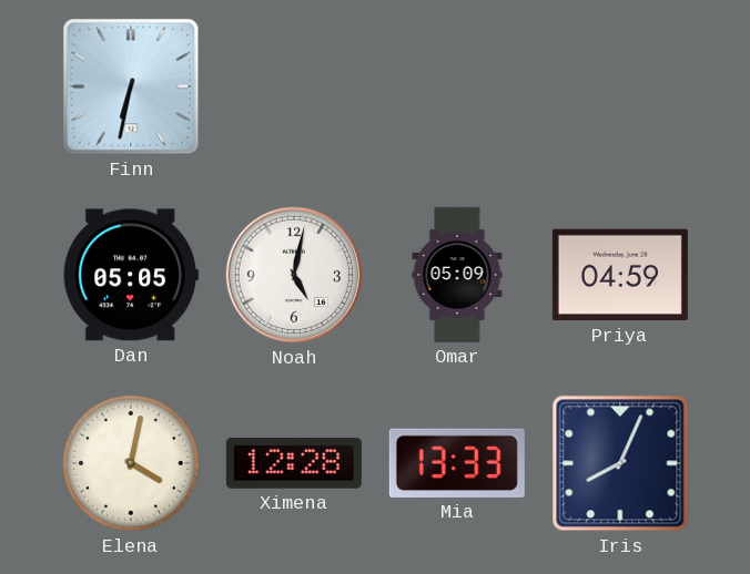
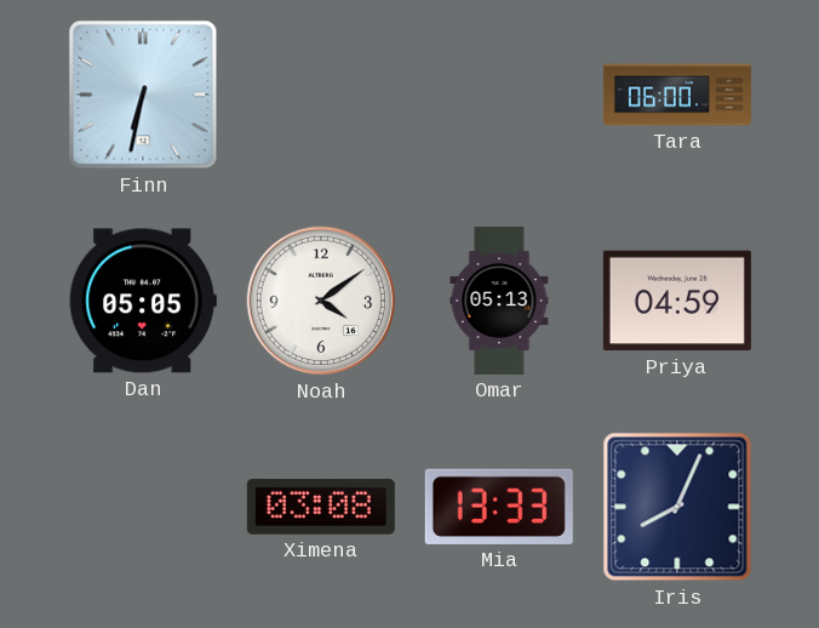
Tara: none -> 06:00
Noah: 5:02 -> 4:09
Omar: 05:09 -> 05:13
Elena: 4:02 -> none
Ximena: 12:28 -> 03:08
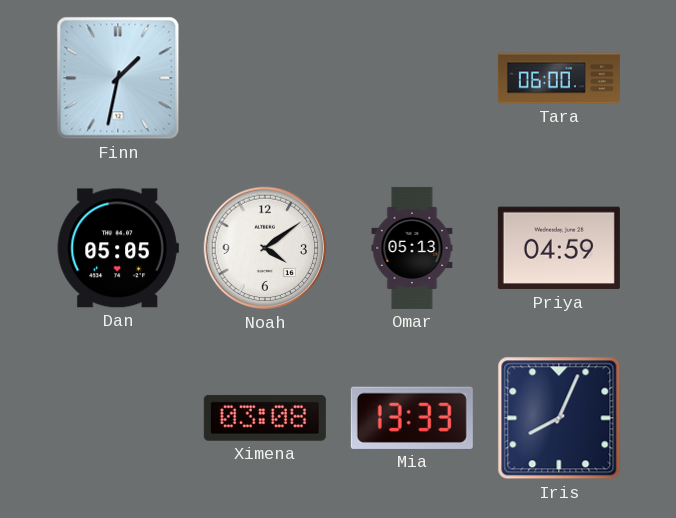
Finn: 6:32 -> 1:32
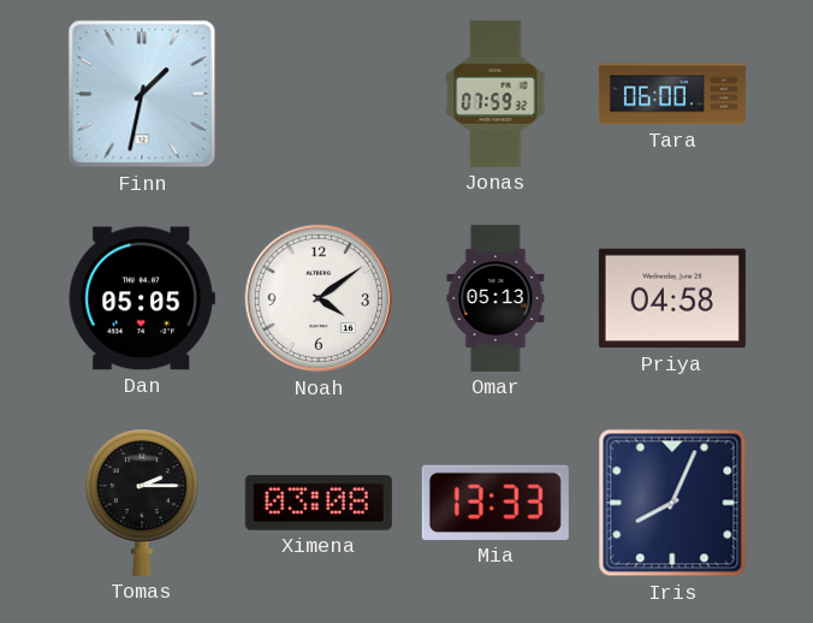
Jonas: none -> 07:59
Priya: 04:59 -> 04:58
Tomas: none -> 2:15
